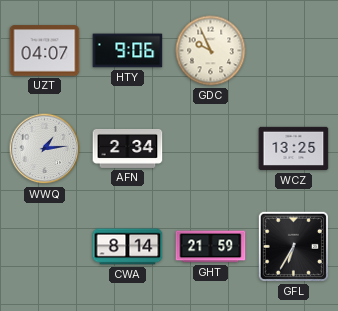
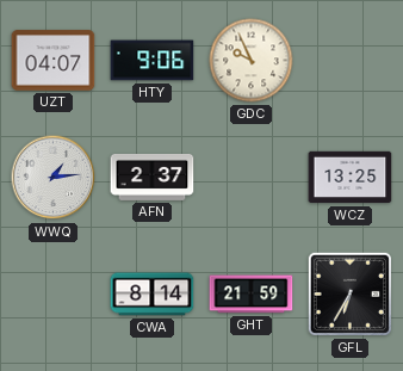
AFN: 2:34 -> 2:37
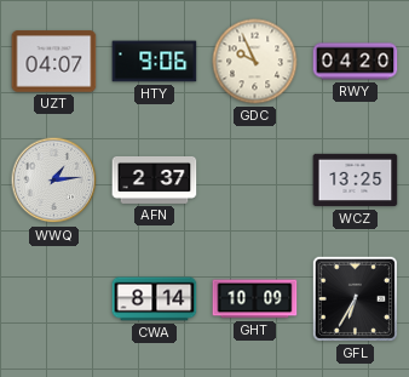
RWY: none -> 04:20
GHT: 21:59 -> 10:09
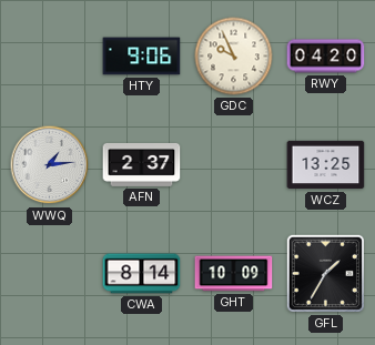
UZT: 04:07 -> none
GFL: 6:35 -> 1:35
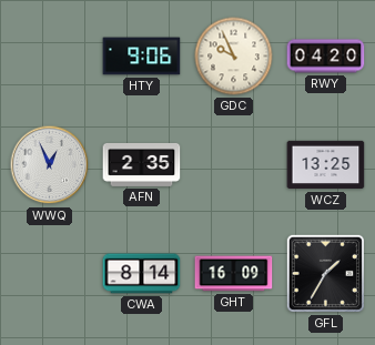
WWQ: 1:14 -> 12:56
AFN: 2:37 -> 2:35
GHT: 10:09 -> 16:09
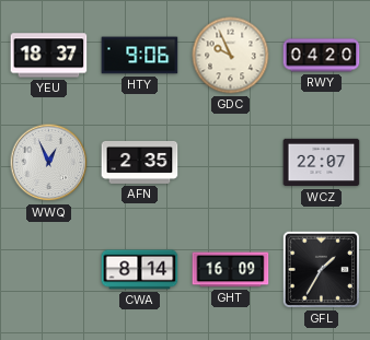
YEU: none -> 18:37
WCZ: 13:25 -> 22:07
